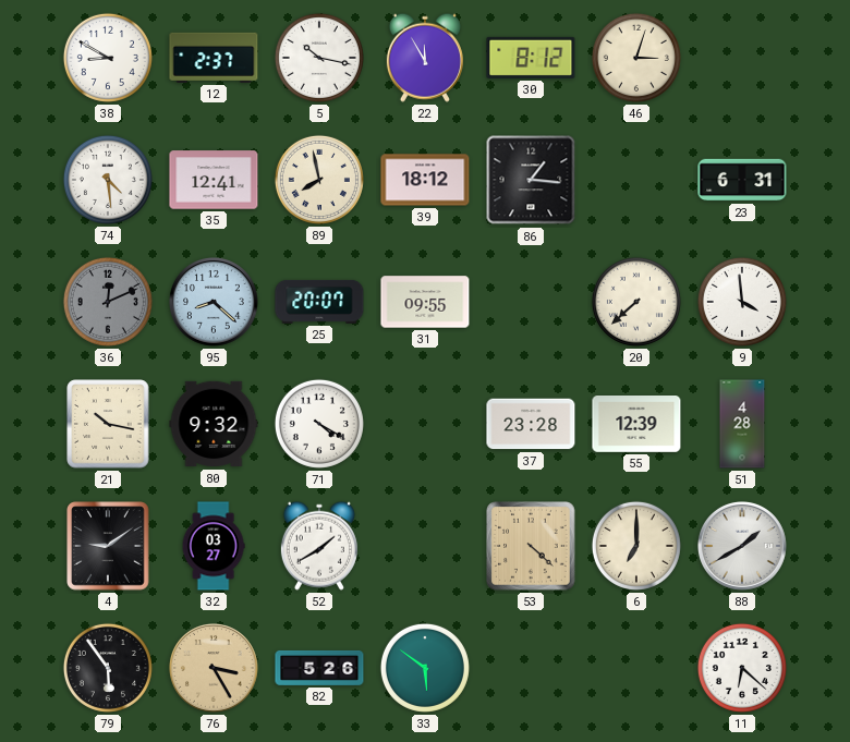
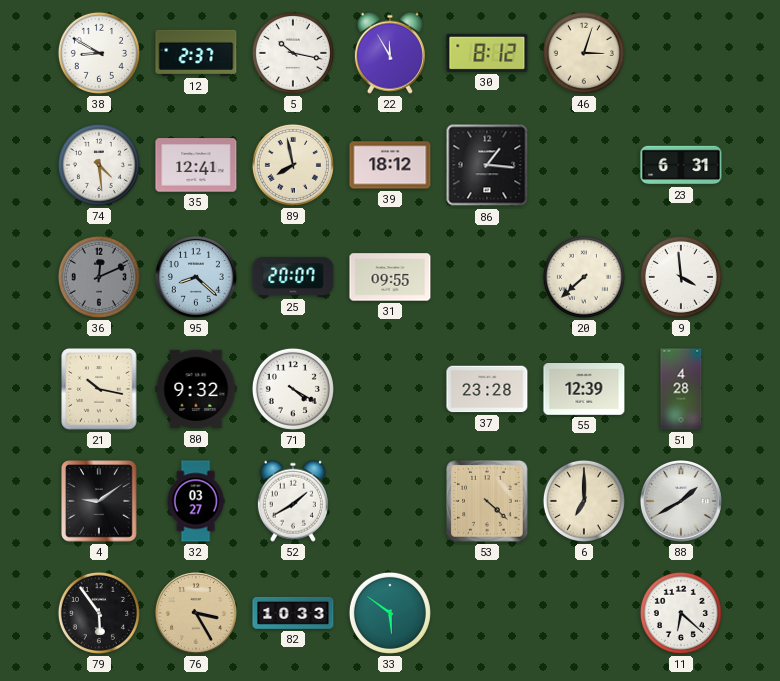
82: 5:26 -> 10:33
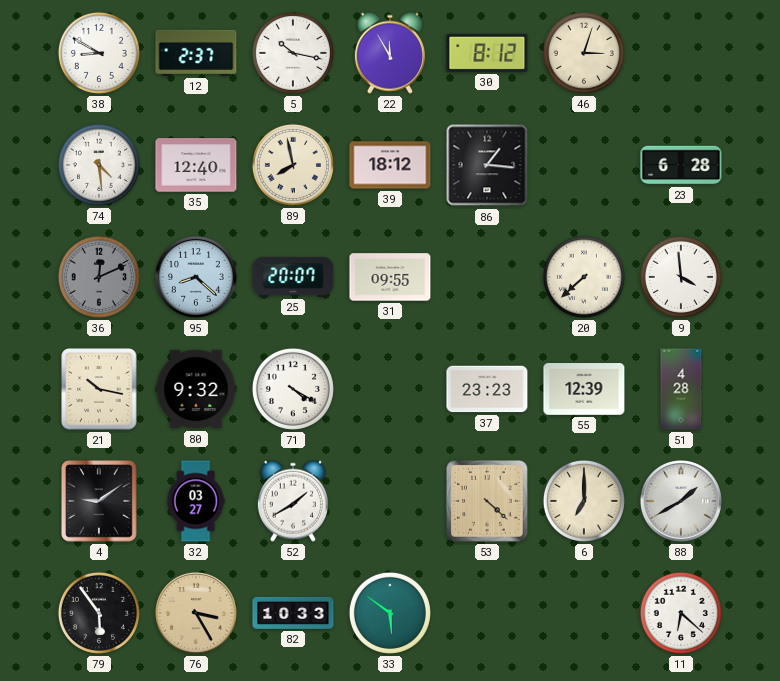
35: 12:41 -> 12:40
23: 6:31 -> 6:28
37: 23:28 -> 23:23
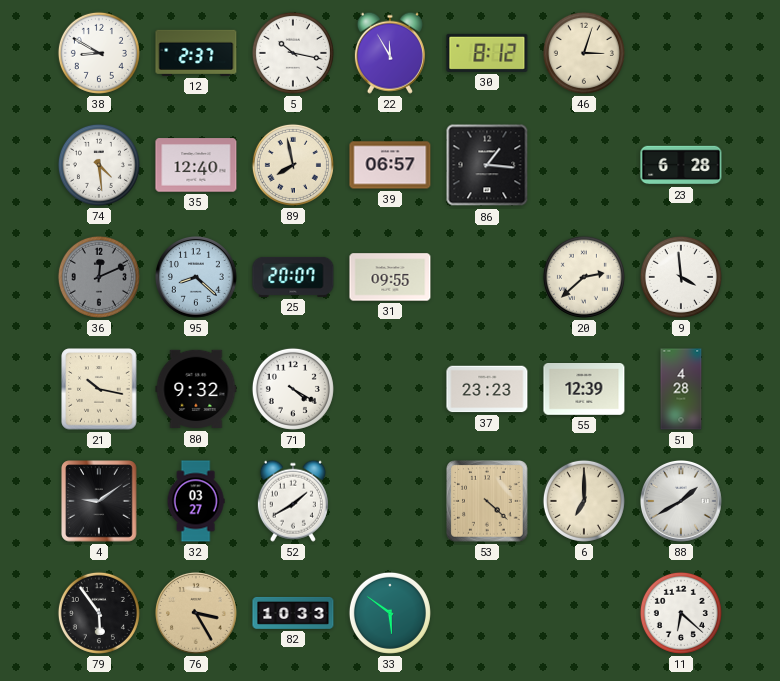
39: 18:12 -> 06:57
20: 7:38 -> 2:38
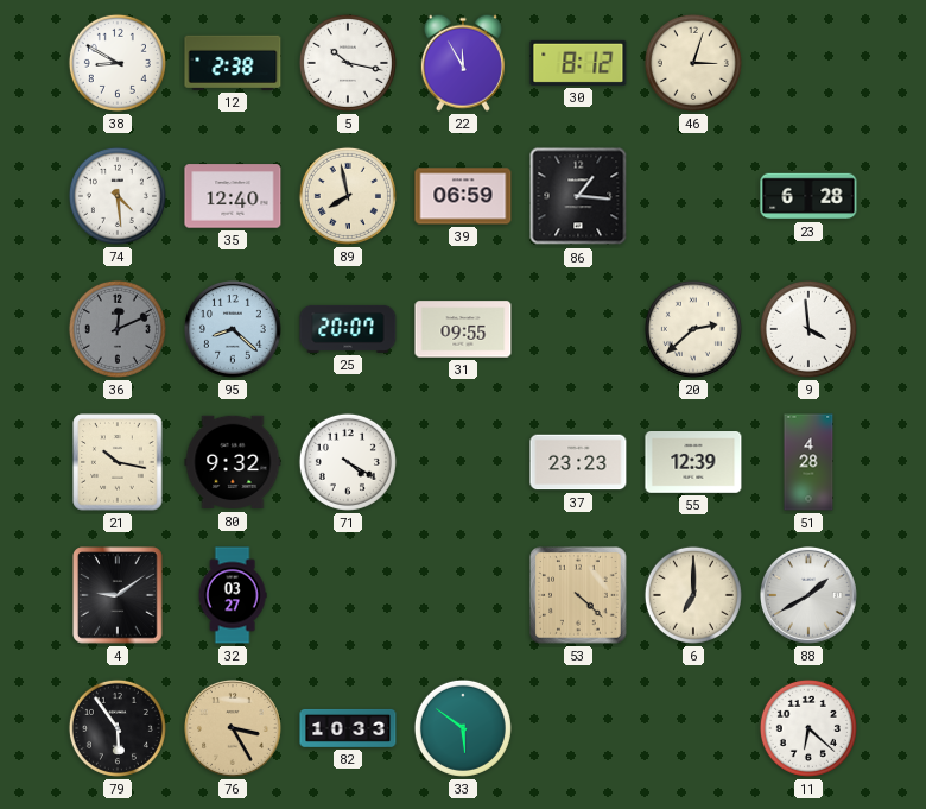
12: 2:37 -> 2:38
39: 06:57 -> 06:59
52: 1:40 -> none
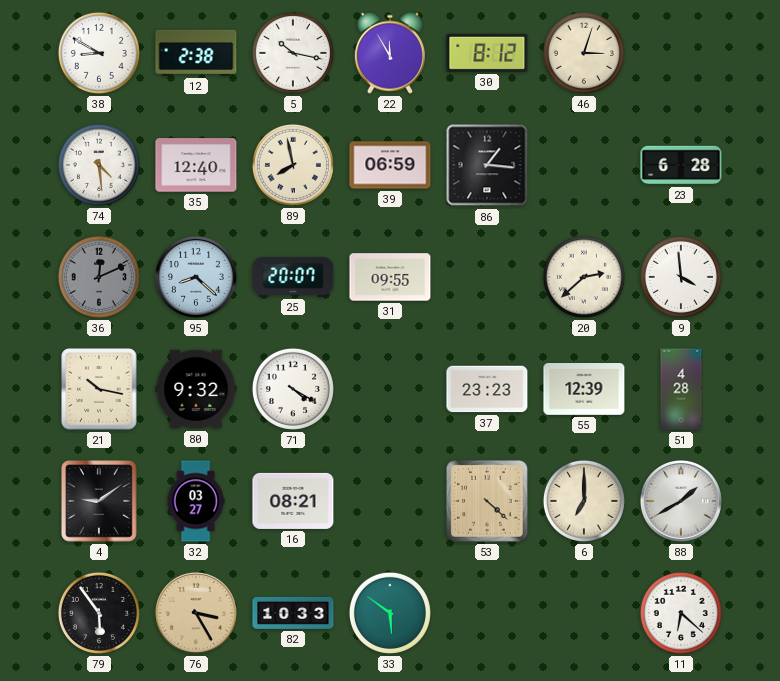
16: none -> 08:21
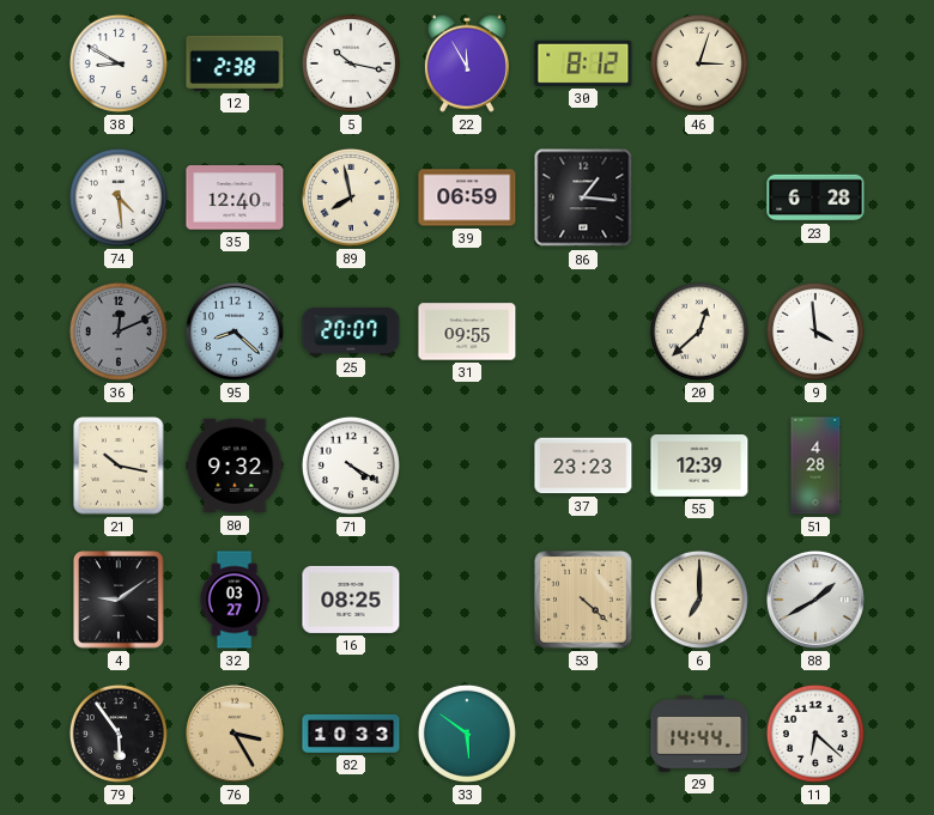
20: 2:38 -> 12:38
16: 08:21 -> 08:25
29: none -> 14:44
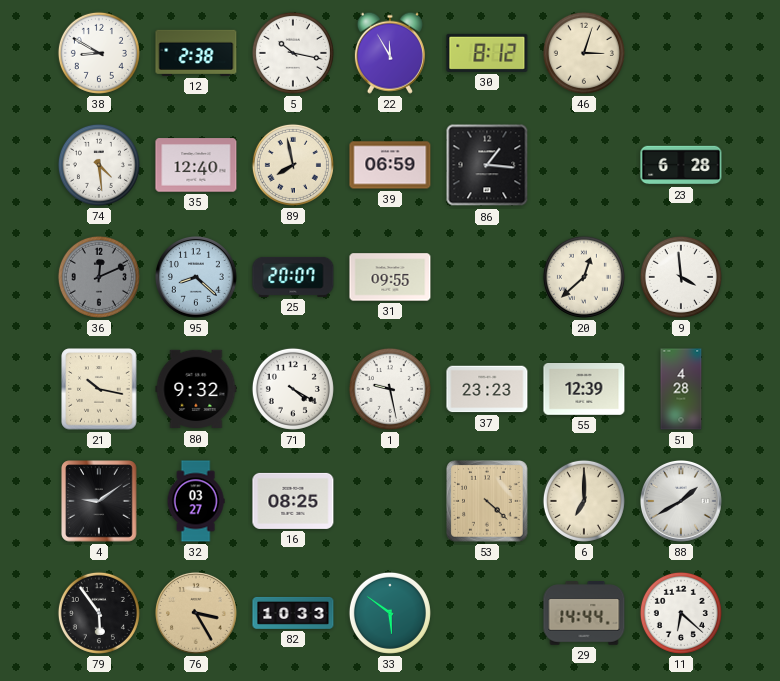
1: none -> 9:28
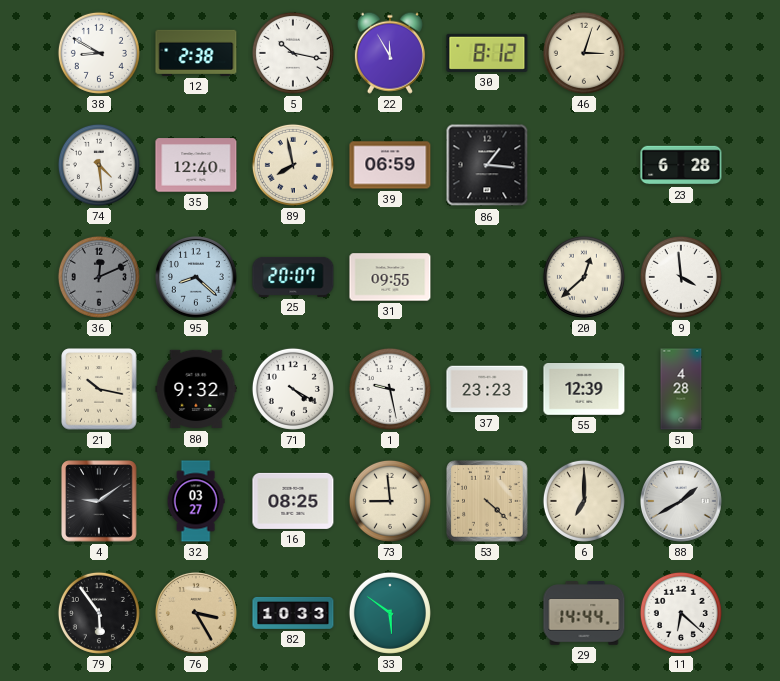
73: none -> 8:59
